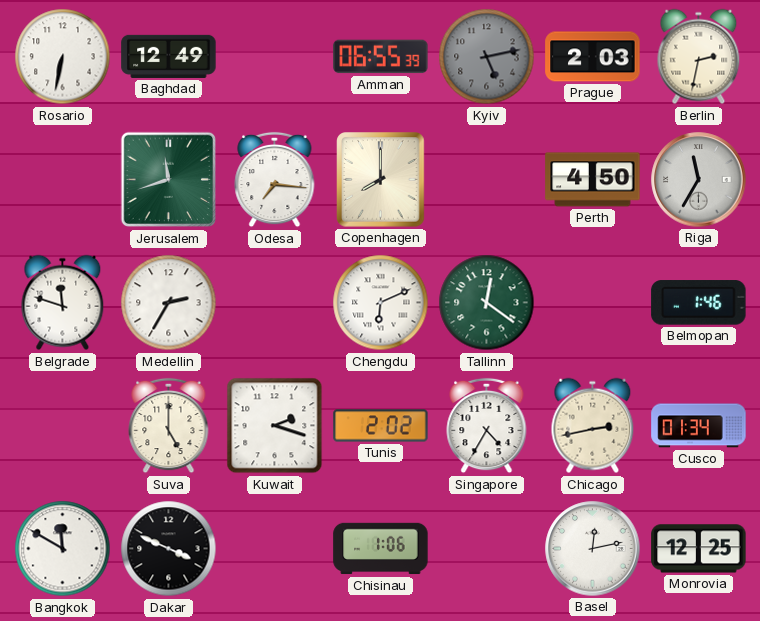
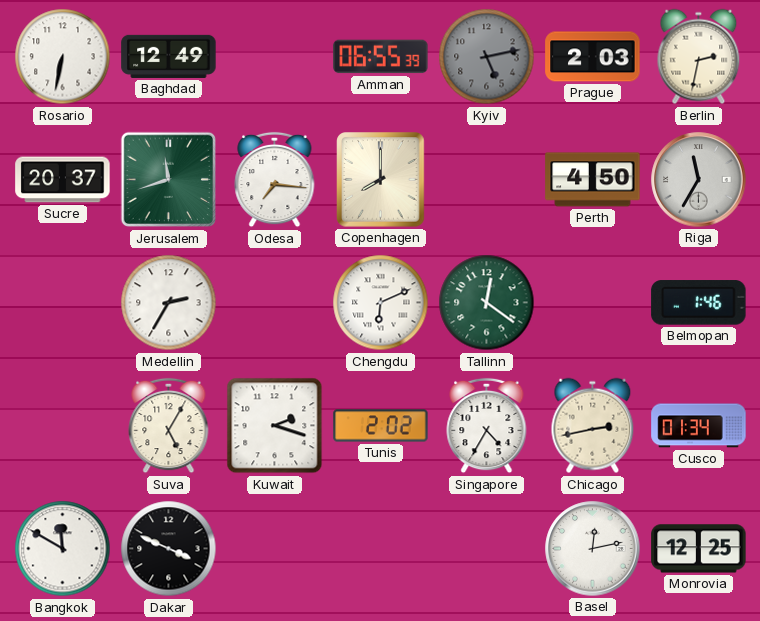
Sucre: none -> 20:37
Belgrade: 11:48 -> none
Suva: 5:00 -> 5:05
Chisinau: 1:06 -> none
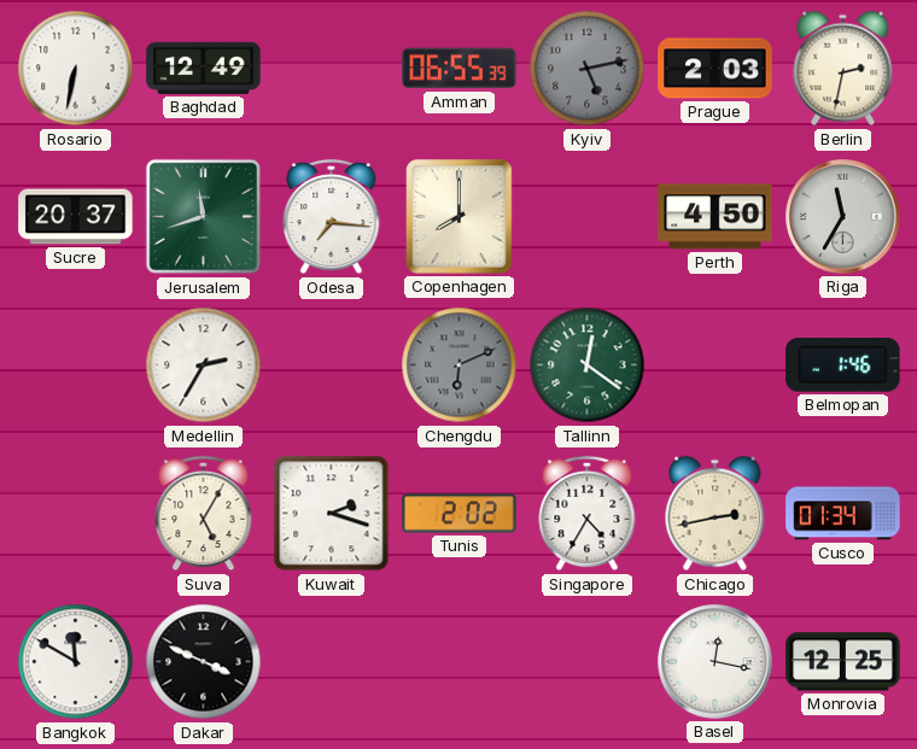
Chengdu dial: white -> grey
Basel: 12:13 -> 12:17
